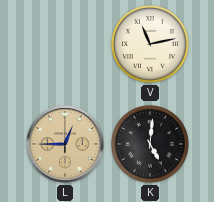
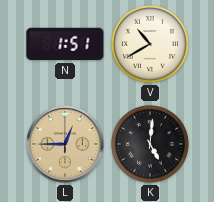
N: none -> 1:51
V: 11:13 -> 10:40
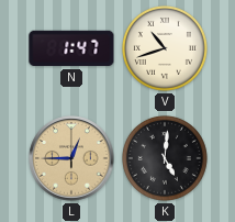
N: 1:51 -> 1:47
V: 10:40 -> 10:42
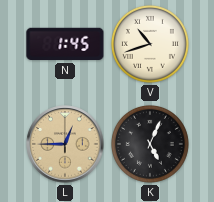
N: 1:47 -> 1:45
K: 5:01 -> 5:04
